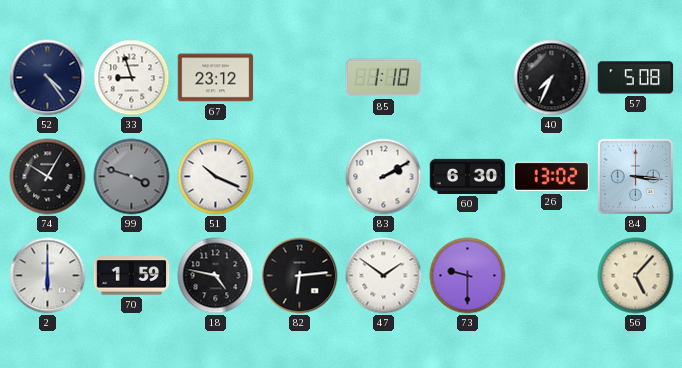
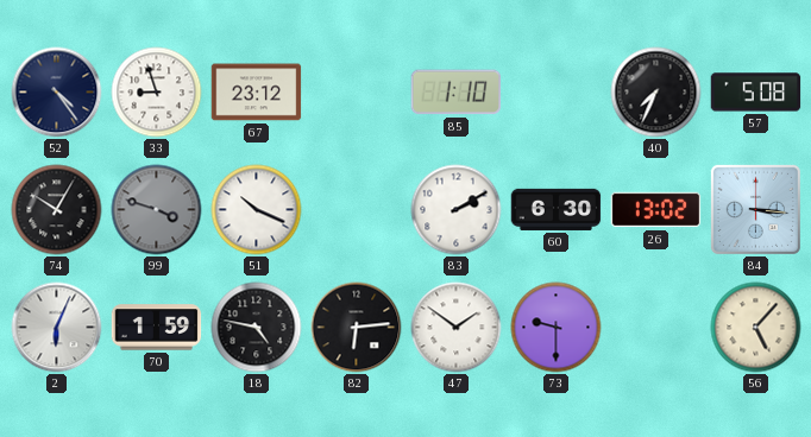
2: 6:00 -> 6:04
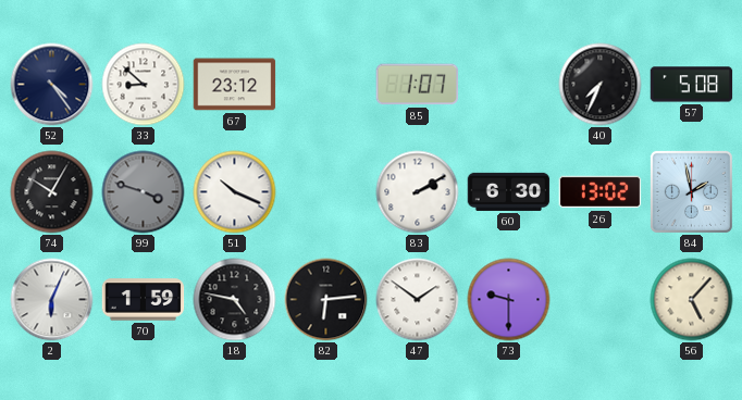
33: 8:57 -> 8:52
85: 1:10 -> 1:07
84: 3:16 -> 1:58
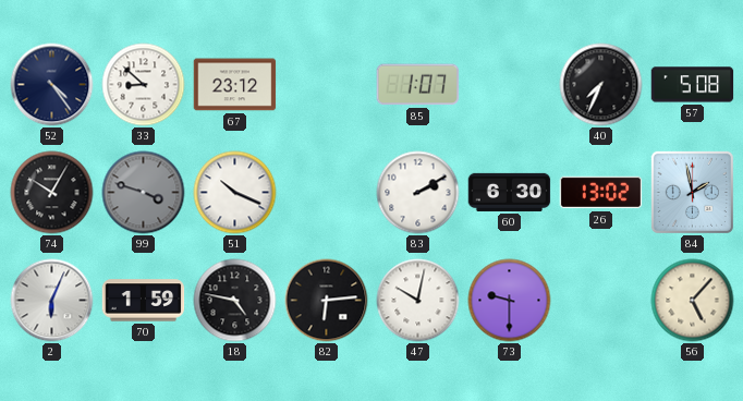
47: 1:51 -> 10:02
